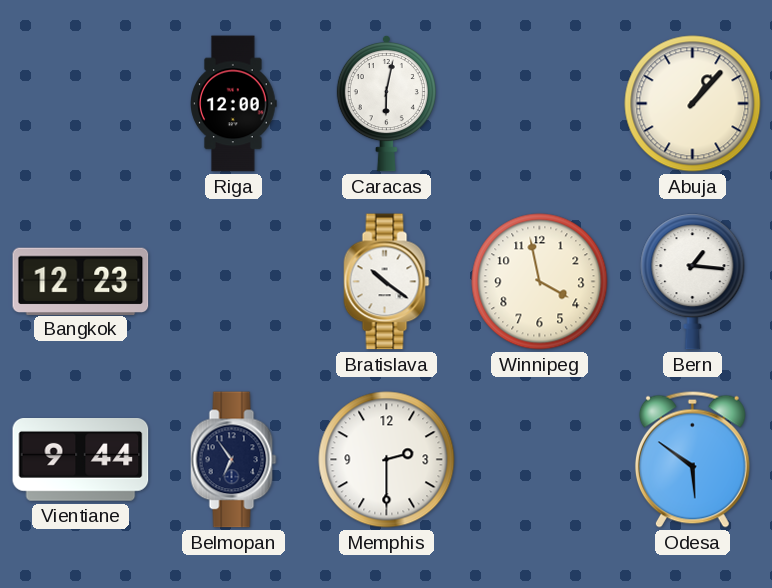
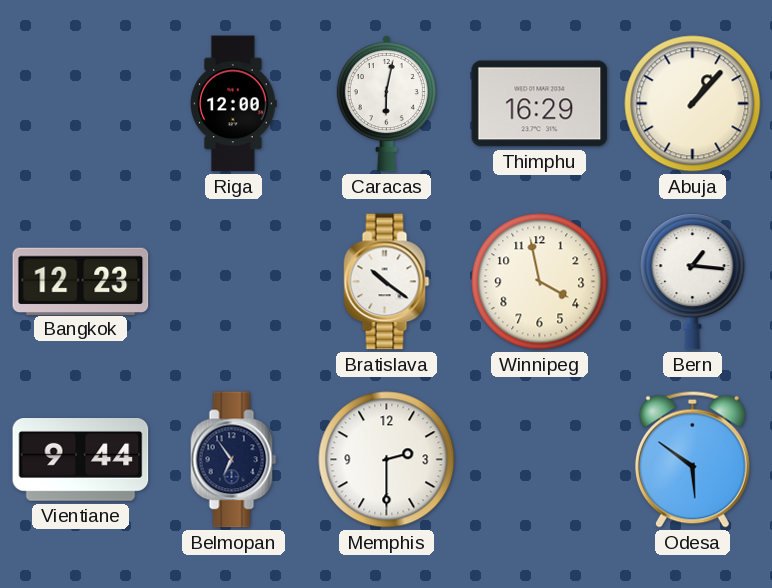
Thimphu: none -> 16:29
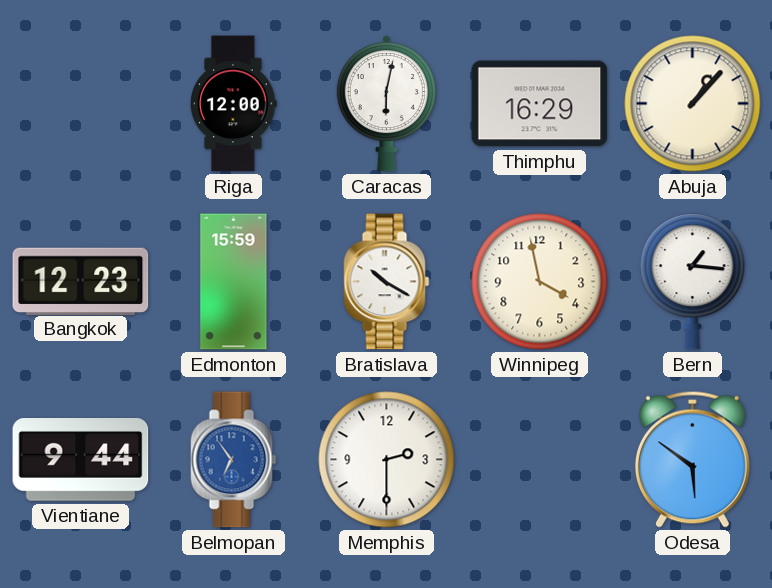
Edmonton: none -> 15:59
Bratislava: 10:21 -> 10:20
Belmopan dial: navy -> blue
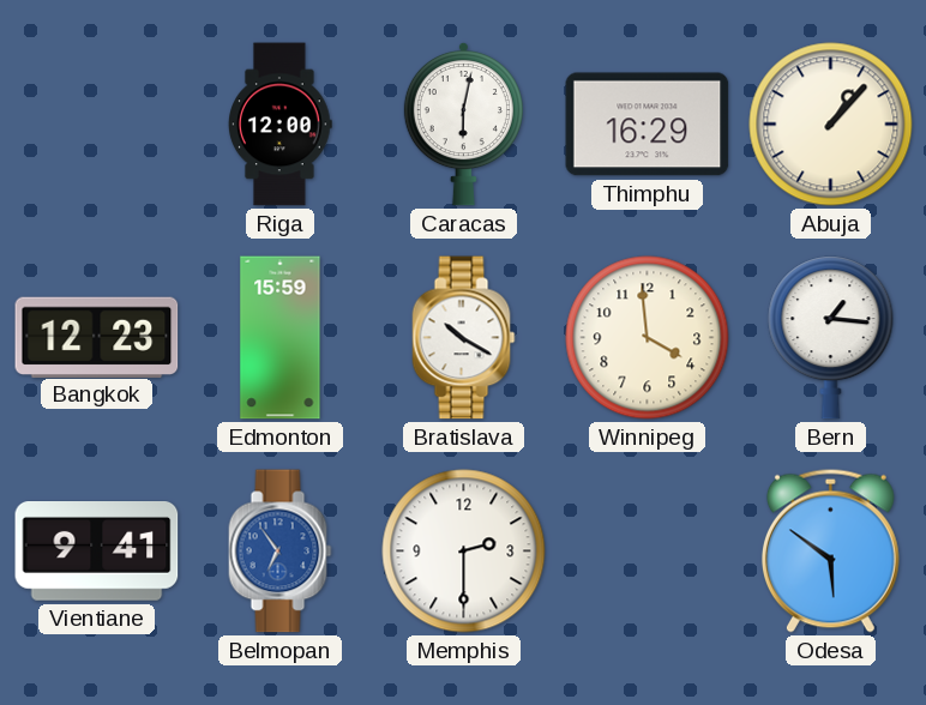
Winnipeg: 3:58 -> 3:59
Vientiane: 9:44 -> 9:41
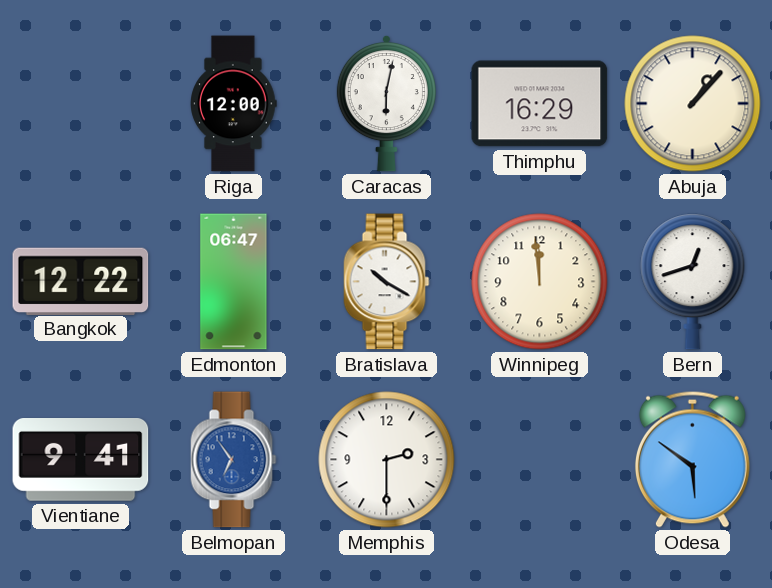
Bangkok: 12:23 -> 12:22
Edmonton: 15:59 -> 06:47
Winnipeg: 3:59 -> 11:59
Bern: 1:16 -> 12:42
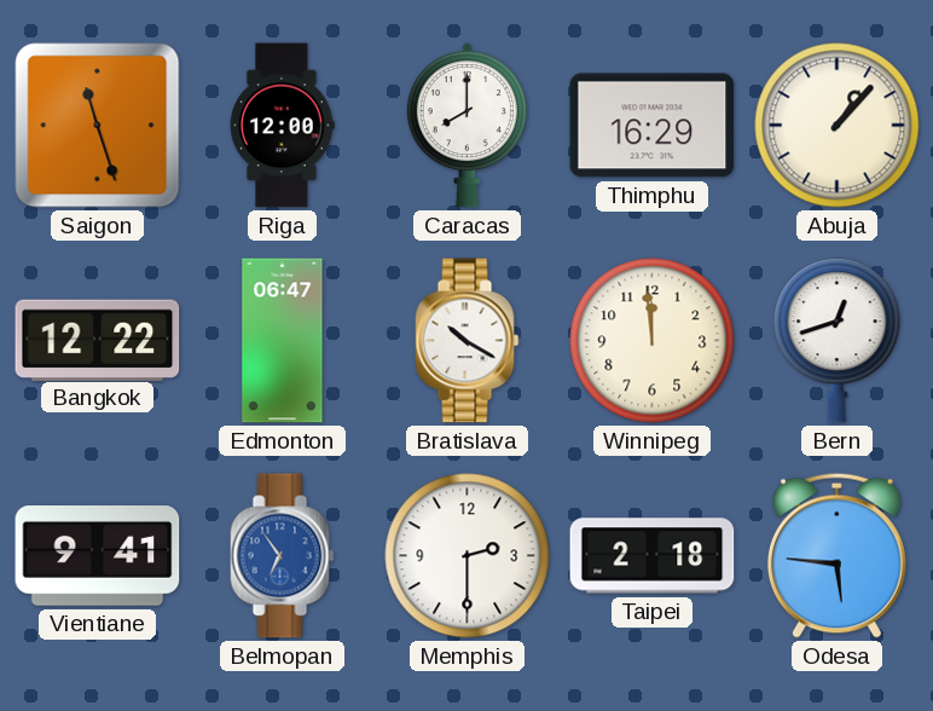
Saigon: none -> 11:27
Caracas: 6:02 -> 8:00
Taipei: none -> 2:18
Odesa: 5:51 -> 5:46
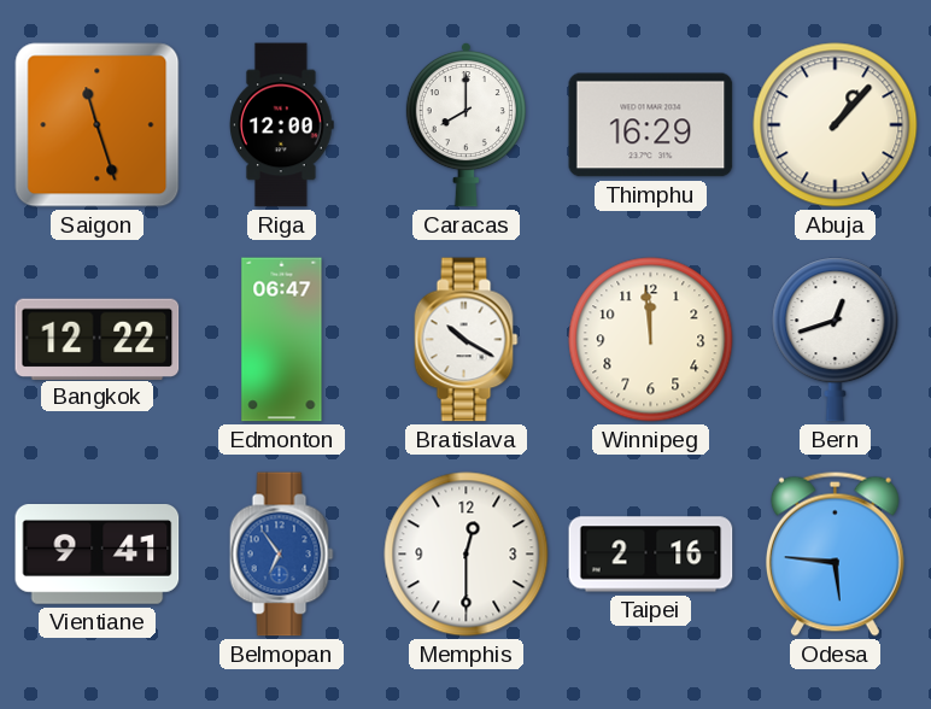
Memphis: 2:30 -> 12:30
Taipei: 2:18 -> 2:16
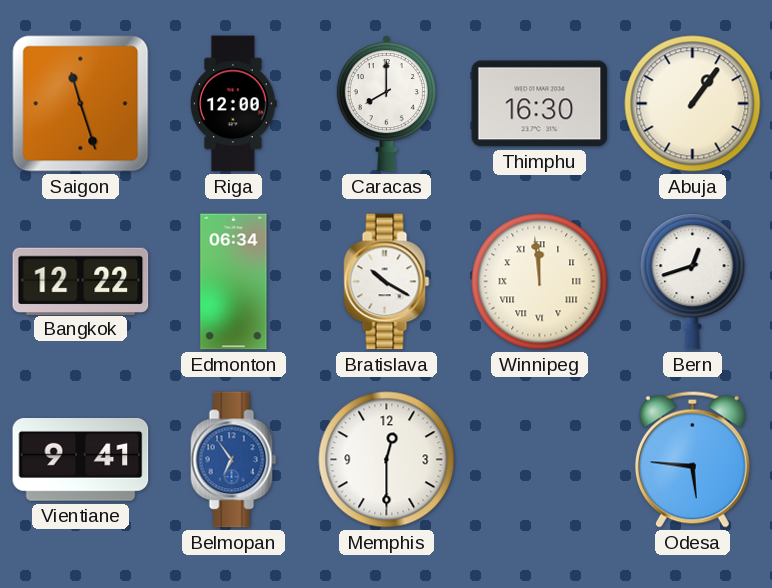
Thimphu: 16:29 -> 16:30
Abuja: 1:07 -> 1:06
Edmonton: 06:47 -> 06:34
Winnipeg numerals: Arabic -> Roman
Taipei: 2:16 -> none
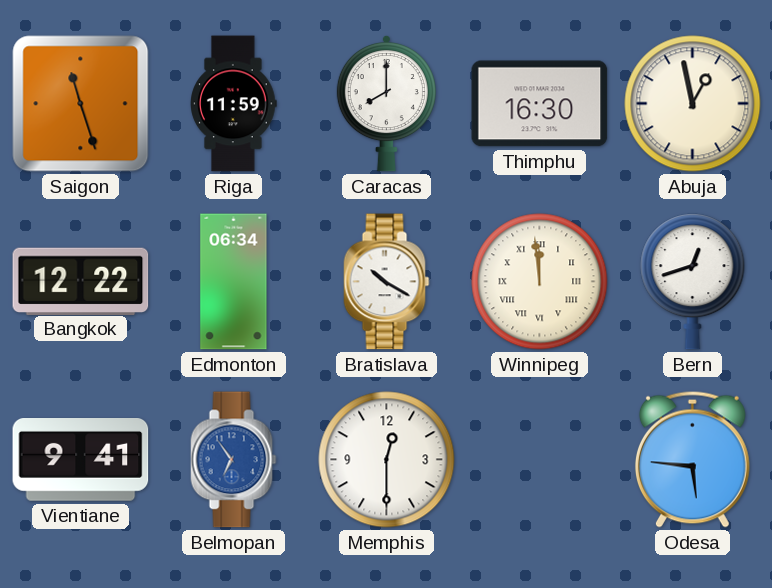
Riga: 12:00 -> 11:59
Abuja: 1:06 -> 12:58
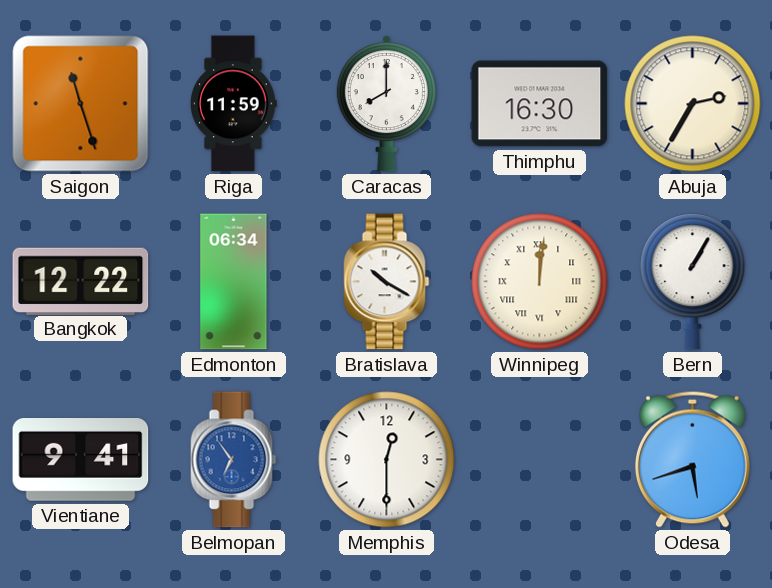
Abuja: 12:58 -> 2:35
Winnipeg: 11:59 -> 12:01
Bern: 12:42 -> 1:05
Odesa: 5:46 -> 5:42
